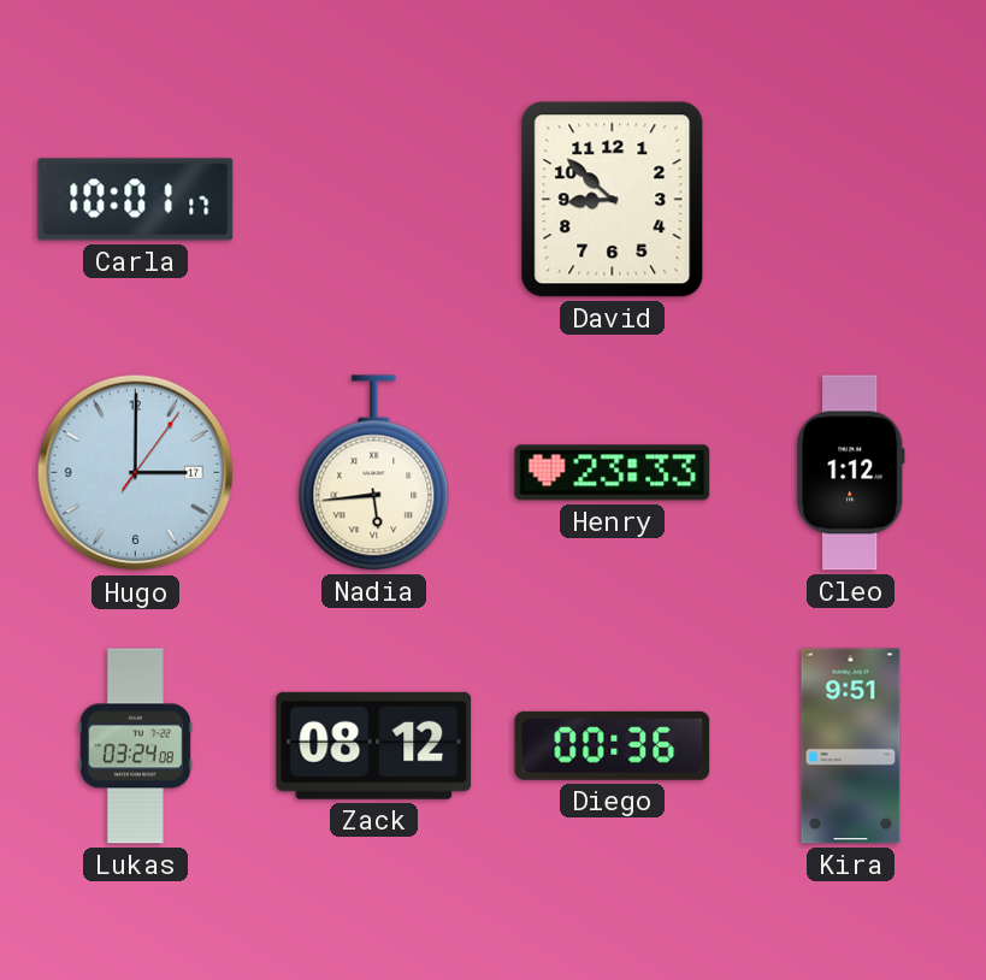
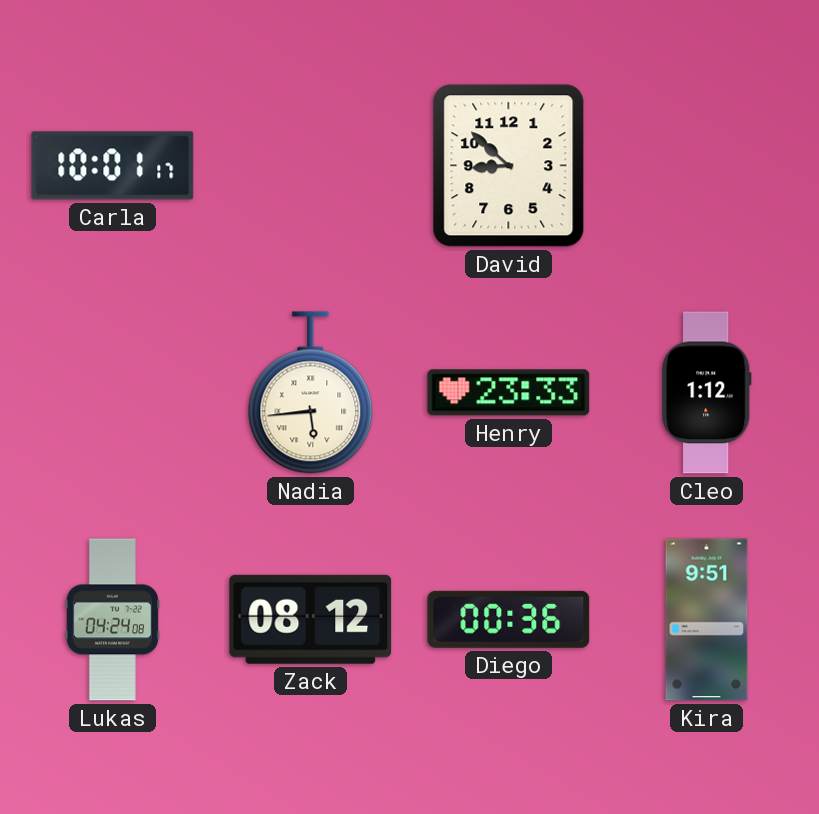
Hugo: 3:00 -> none
Lukas: 03:24 -> 04:24
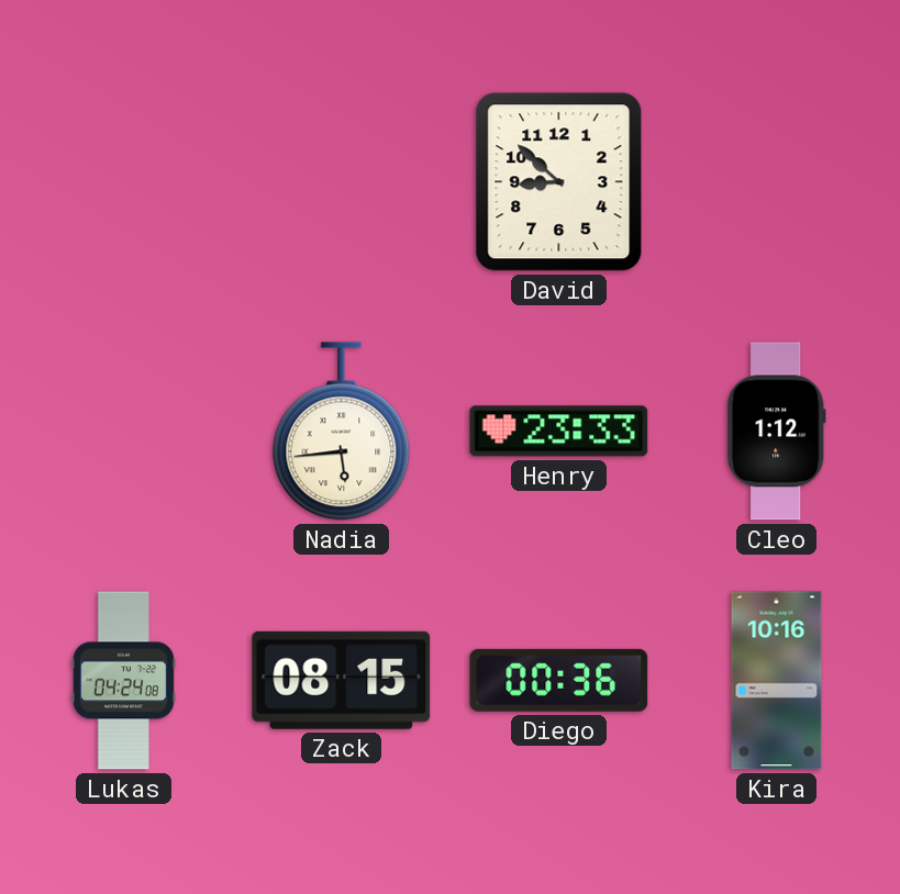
Carla: 10:01 -> none
Zack: 08:12 -> 08:15
Kira: 9:51 -> 10:16
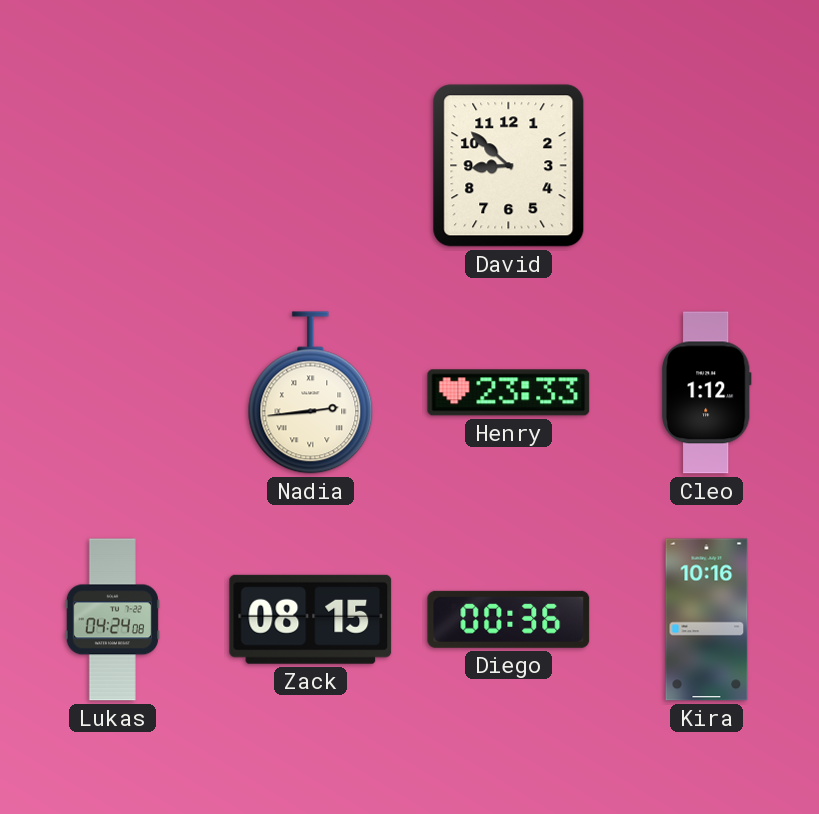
Nadia: 5:44 -> 2:44
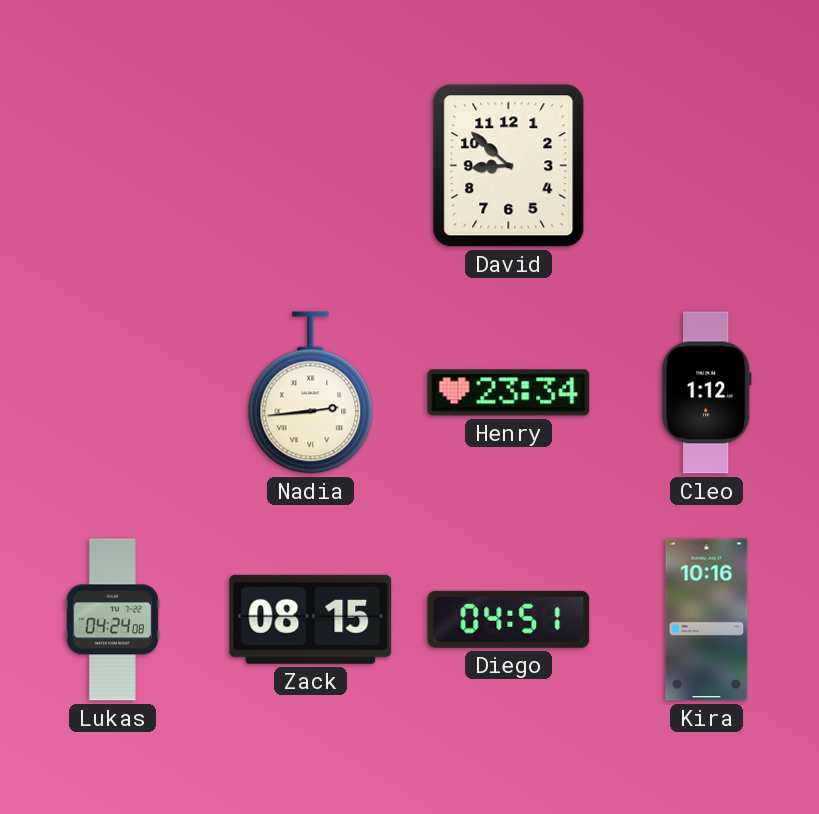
Henry: 23:33 -> 23:34
Diego: 00:36 -> 04:51
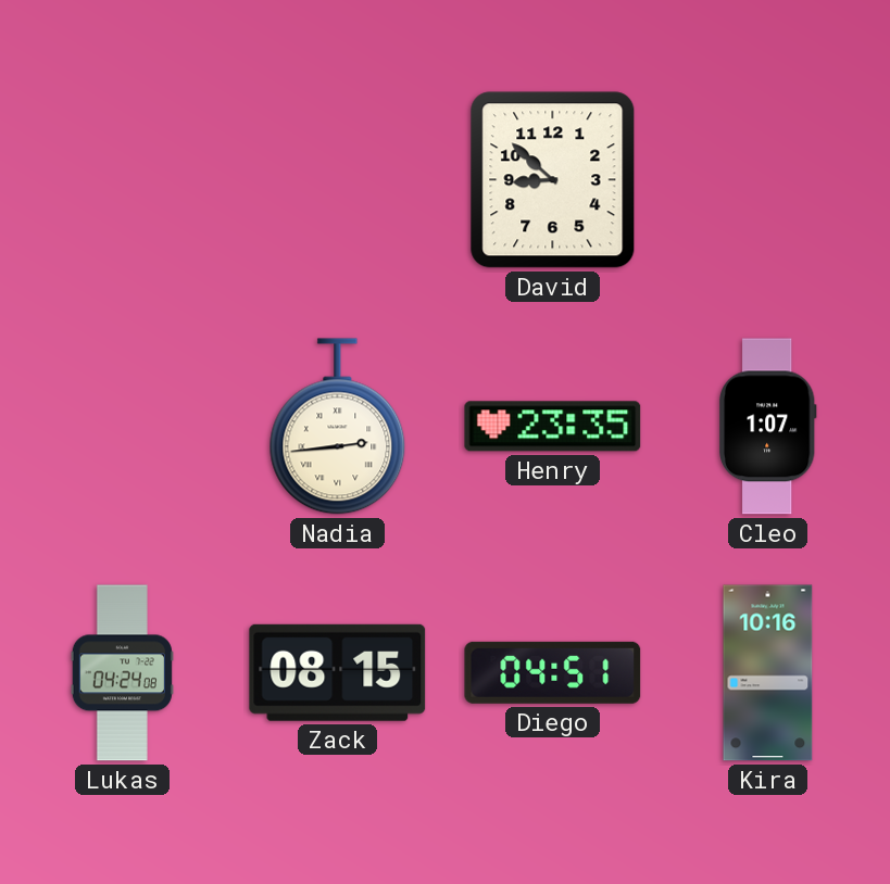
Henry: 23:34 -> 23:35
Cleo: 1:12 -> 1:07
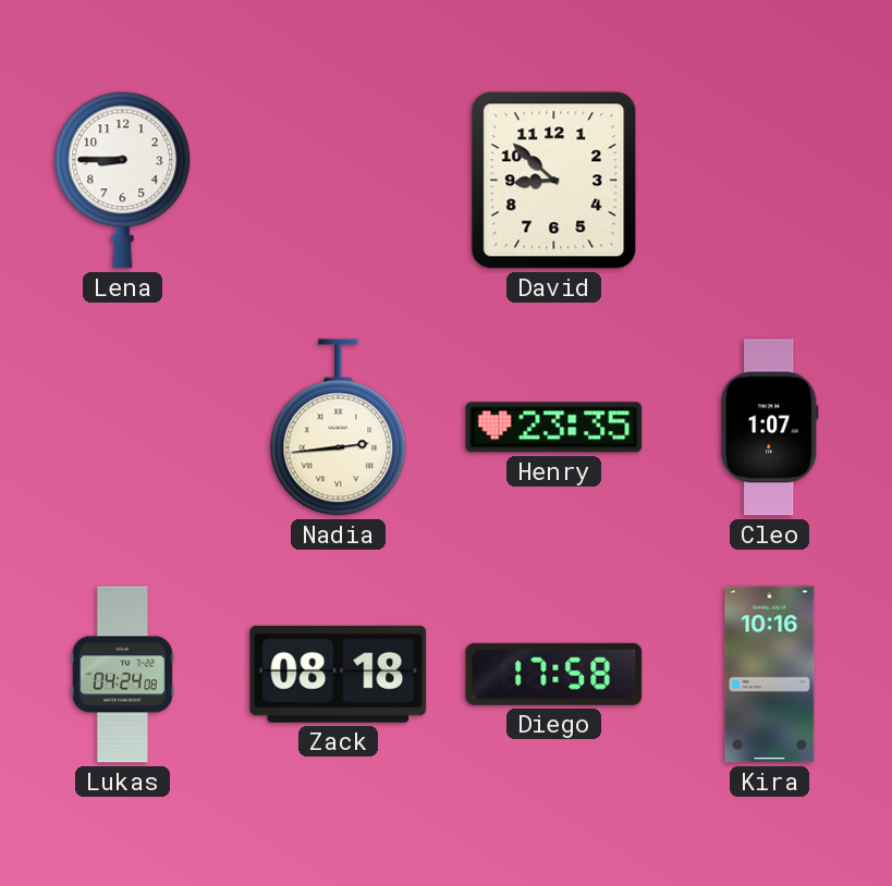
Lena: none -> 8:45
Zack: 08:15 -> 08:18
Diego: 04:51 -> 17:58
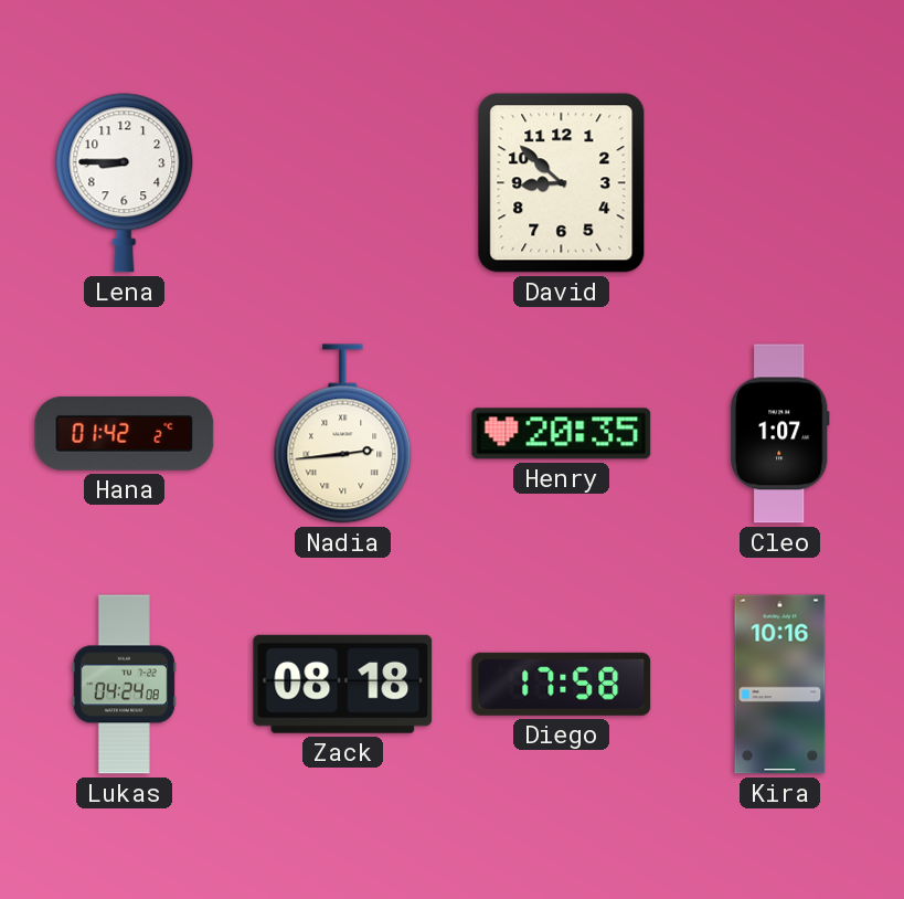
Hana: none -> 01:42
Henry: 23:35 -> 20:35
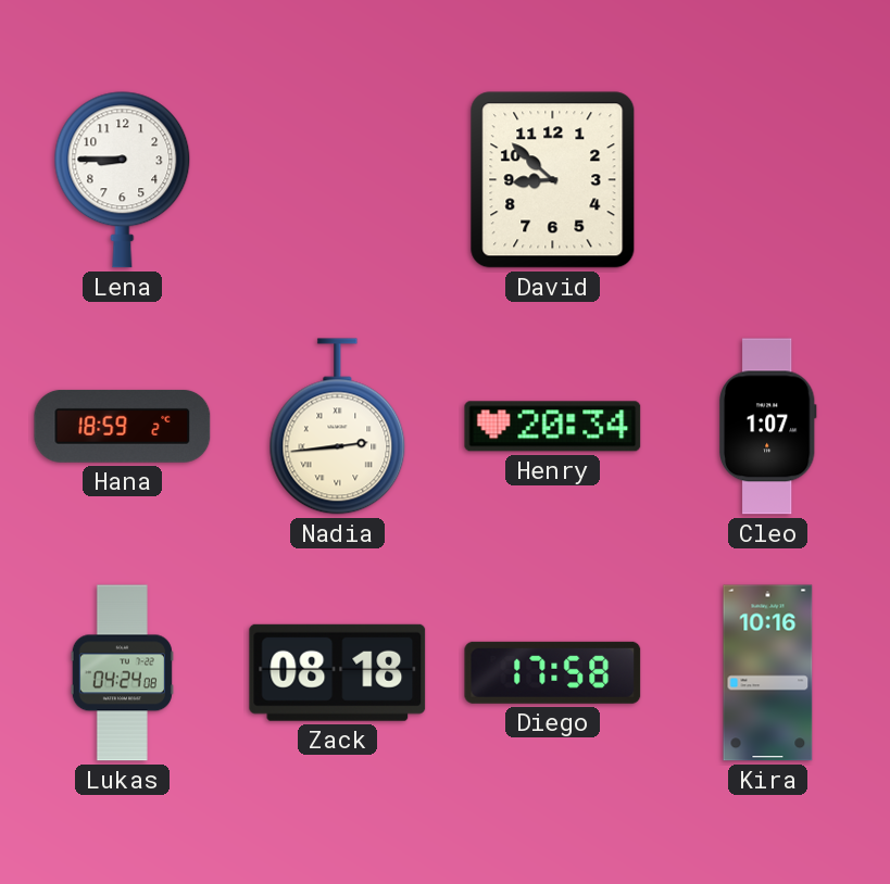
Hana: 01:42 -> 18:59
Henry: 20:35 -> 20:34
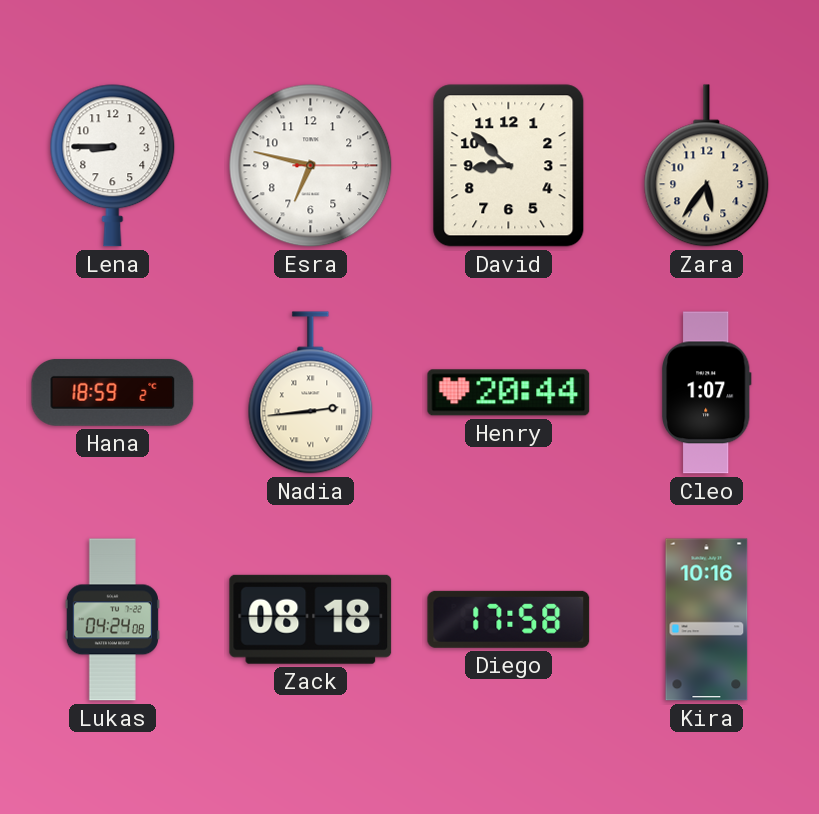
Esra: none -> 6:47
Zara: none -> 5:36
Henry: 20:34 -> 20:44
